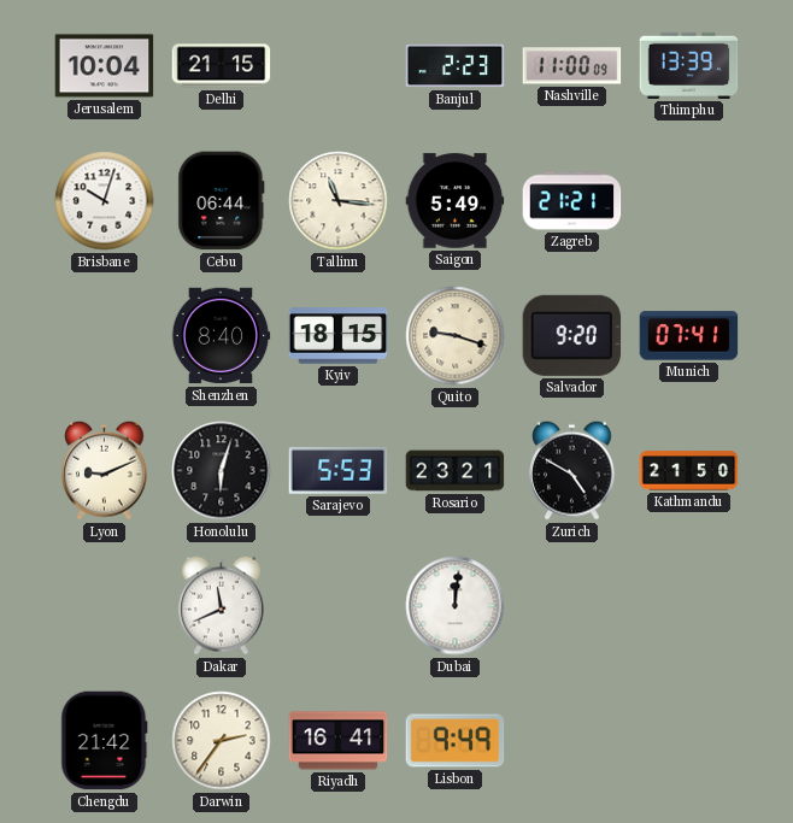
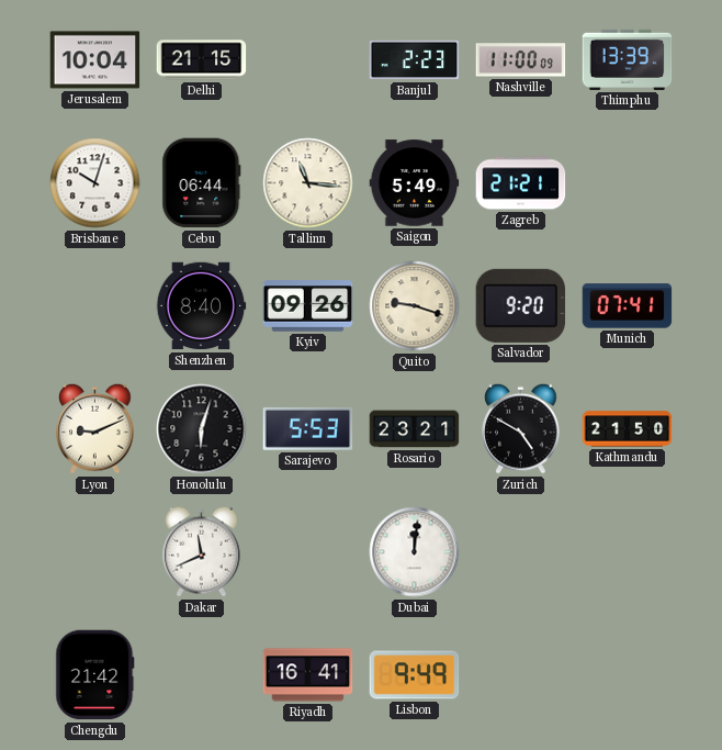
Kyiv: 18:15 -> 09:26
Darwin: 2:36 -> none
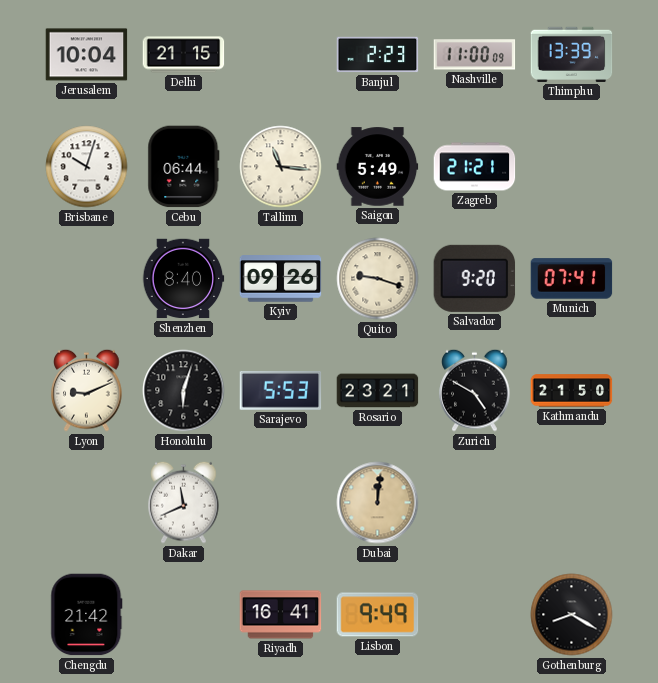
Dubai dial: white -> champagne
Gothenburg: none -> 8:20
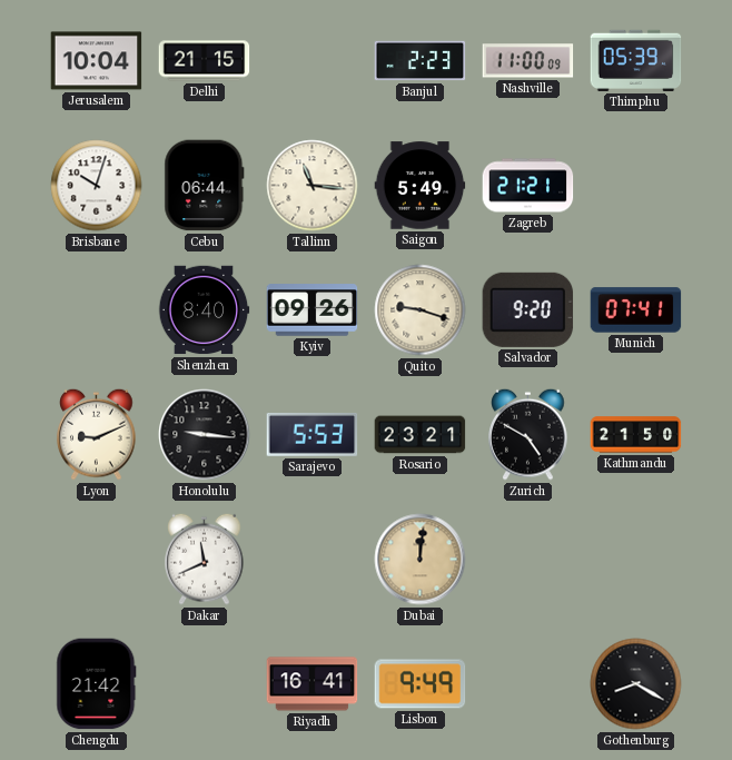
Thimphu: 13:39 -> 05:39
Honolulu: 6:03 -> 9:16
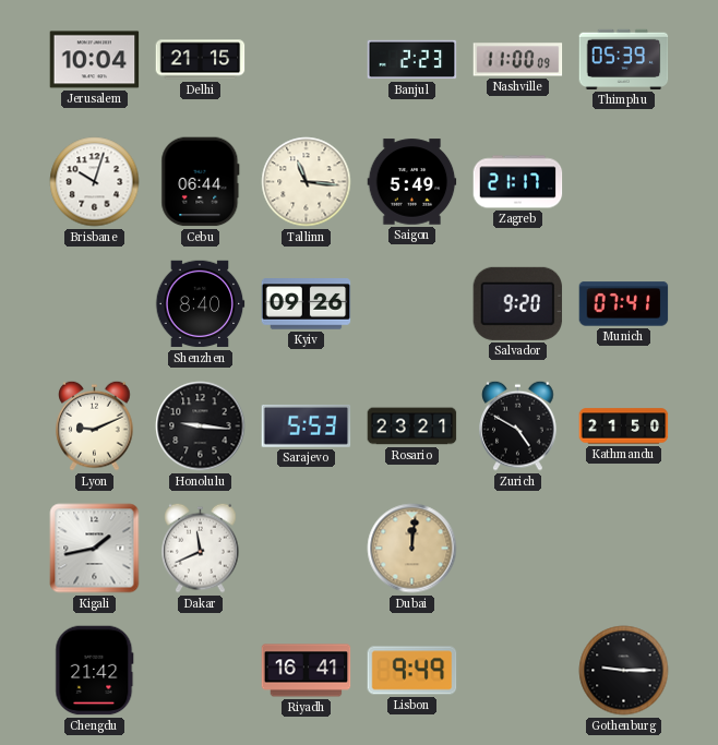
Zagreb: 21:21 -> 21:17
Quito: 9:18 -> none
Kigali: none -> 1:43
Gothenburg: 8:20 -> 9:15
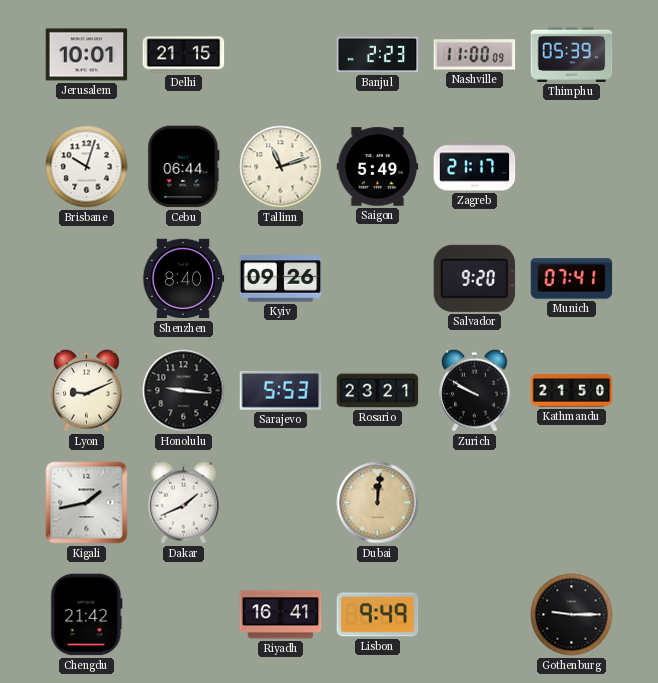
Jerusalem: 10:04 -> 10:01
Tallinn: 11:16 -> 11:12
Zurich: 4:50 -> 9:50
Dakar: 11:41 -> 1:41
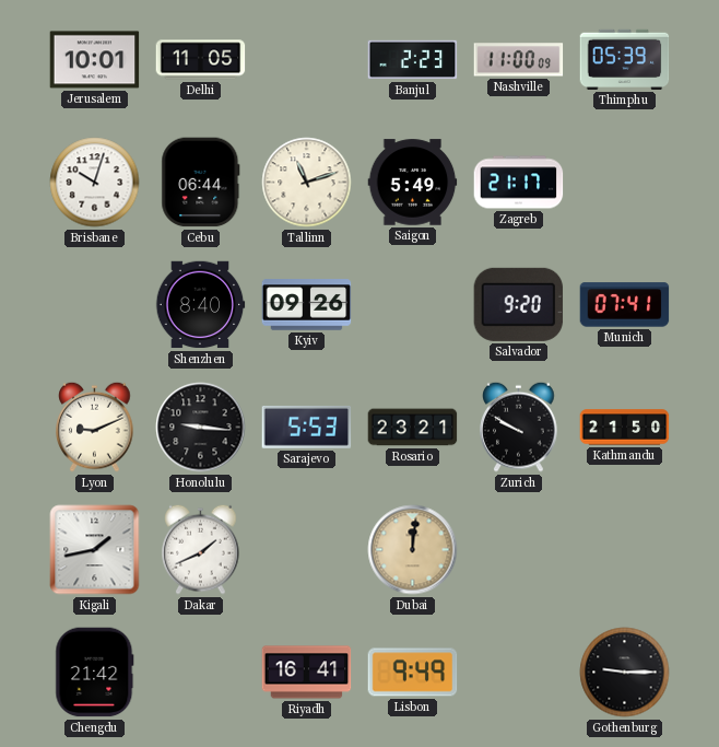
Delhi: 21:15 -> 11:05
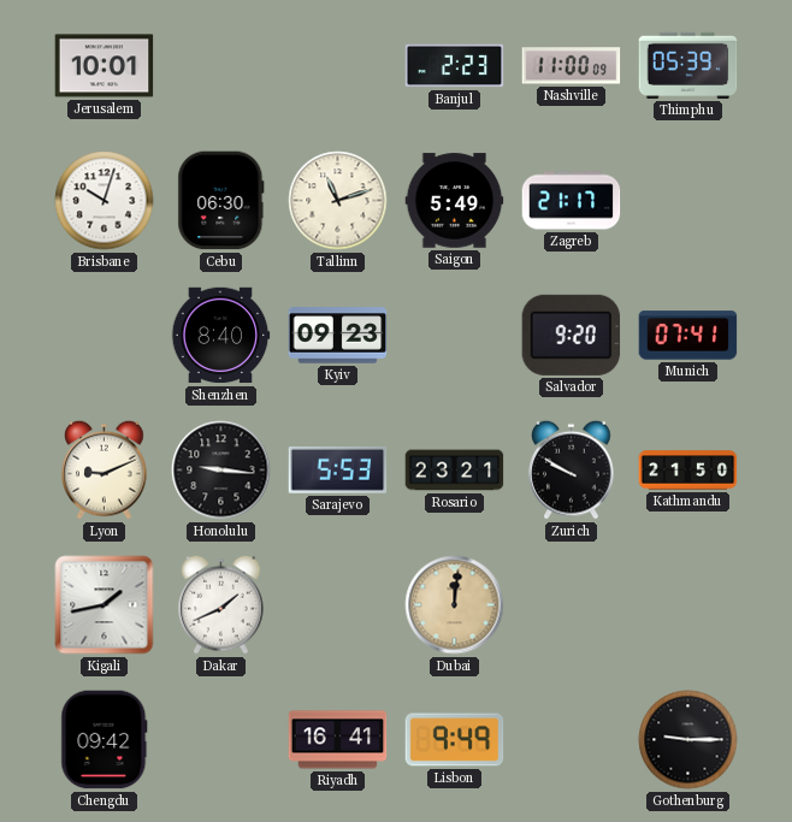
Delhi: 11:05 -> none
Cebu: 06:44 -> 06:30
Kyiv: 09:26 -> 09:23
Chengdu: 21:42 -> 09:42
